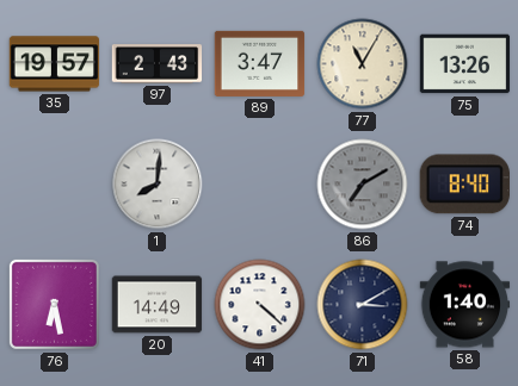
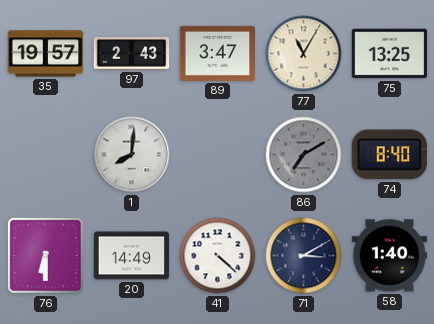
75: 13:26 -> 13:25
76: 6:28 -> 6:30
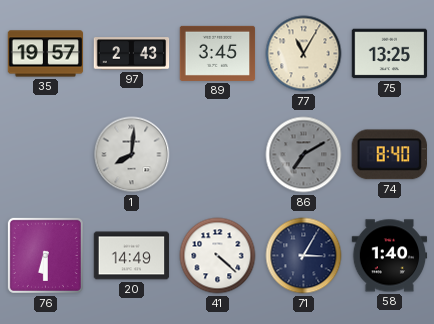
89: 3:47 -> 3:45
71: 3:10 -> 3:05
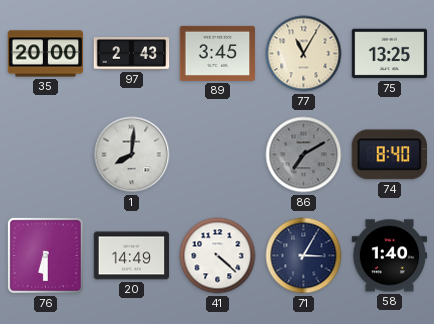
35: 19:57 -> 20:00
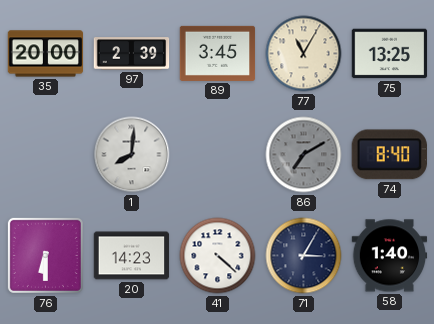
97: 2:43 -> 2:39
20: 14:49 -> 14:23
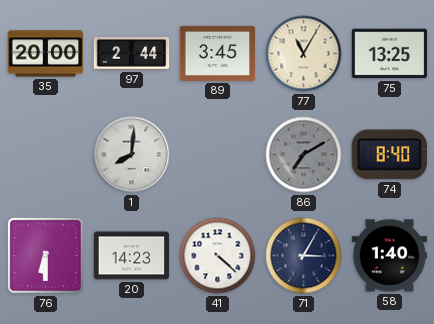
97: 2:39 -> 2:44
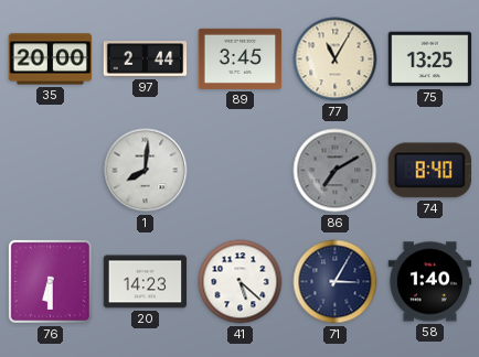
41: 4:22 -> 5:22
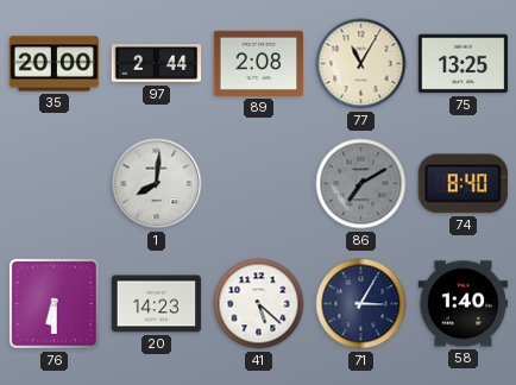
89: 3:45 -> 2:08
